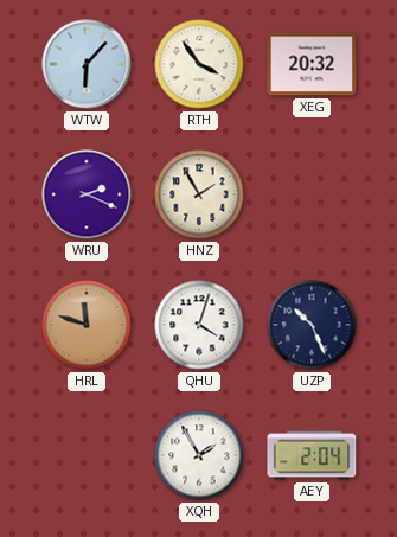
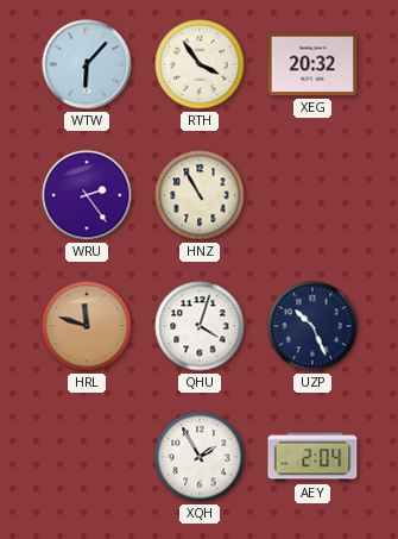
WRU: 2:19 -> 2:24
HNZ: 1:55 -> 10:55
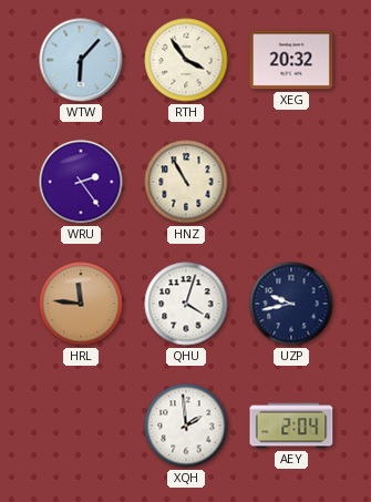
HRL: 11:48 -> 11:46
UZP: 10:26 -> 9:43
XQH: 1:55 -> 1:59
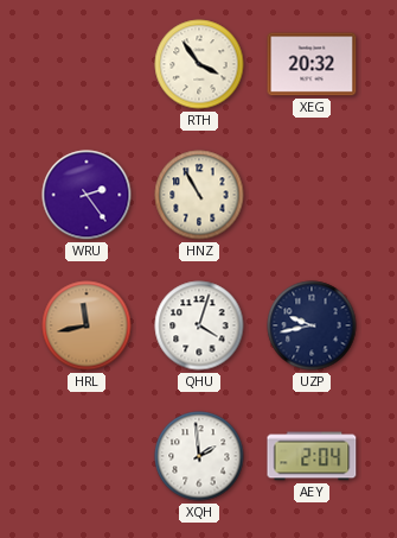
WTW: 6:07 -> none
HRL: 11:46 -> 11:43
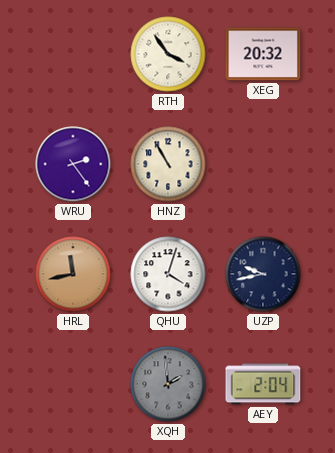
XQH dial: white -> grey
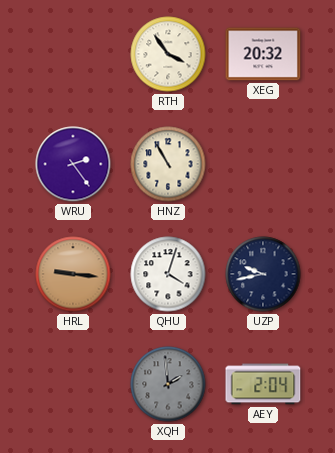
HRL: 11:43 -> 9:16
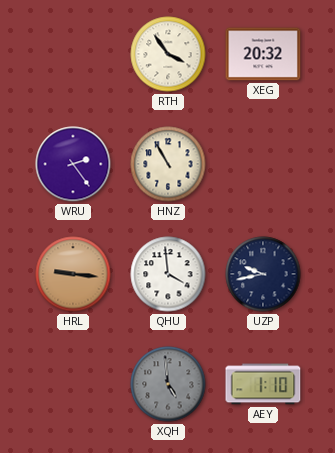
QHU: 4:03 -> 3:59
XQH: 1:59 -> 4:59
AEY: 2:04 -> 1:10
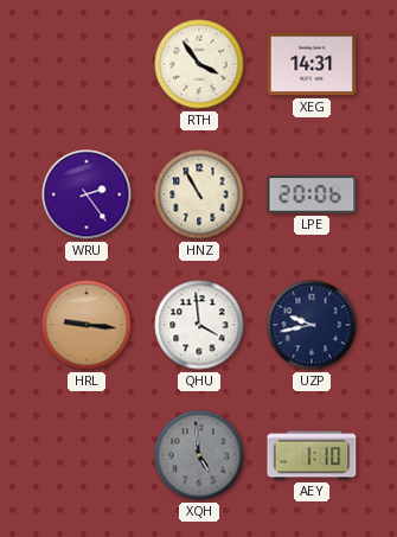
XEG: 20:32 -> 14:31
LPE: none -> 20:06
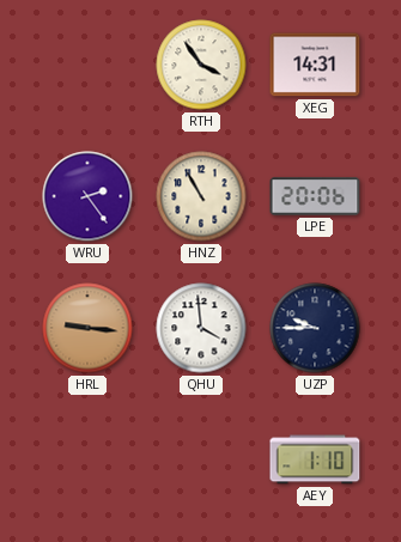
UZP: 9:43 -> 9:45
XQH: 4:59 -> none
